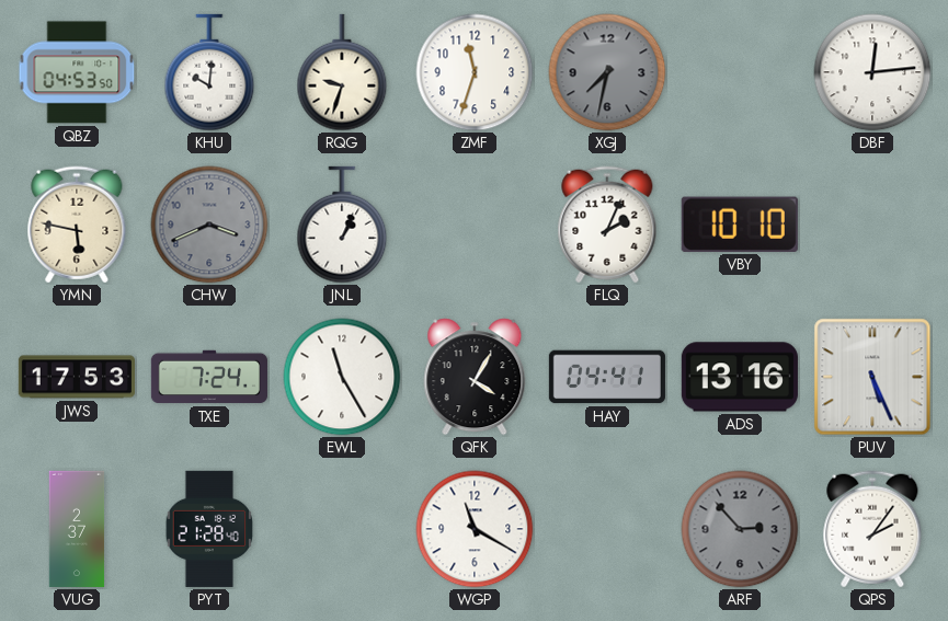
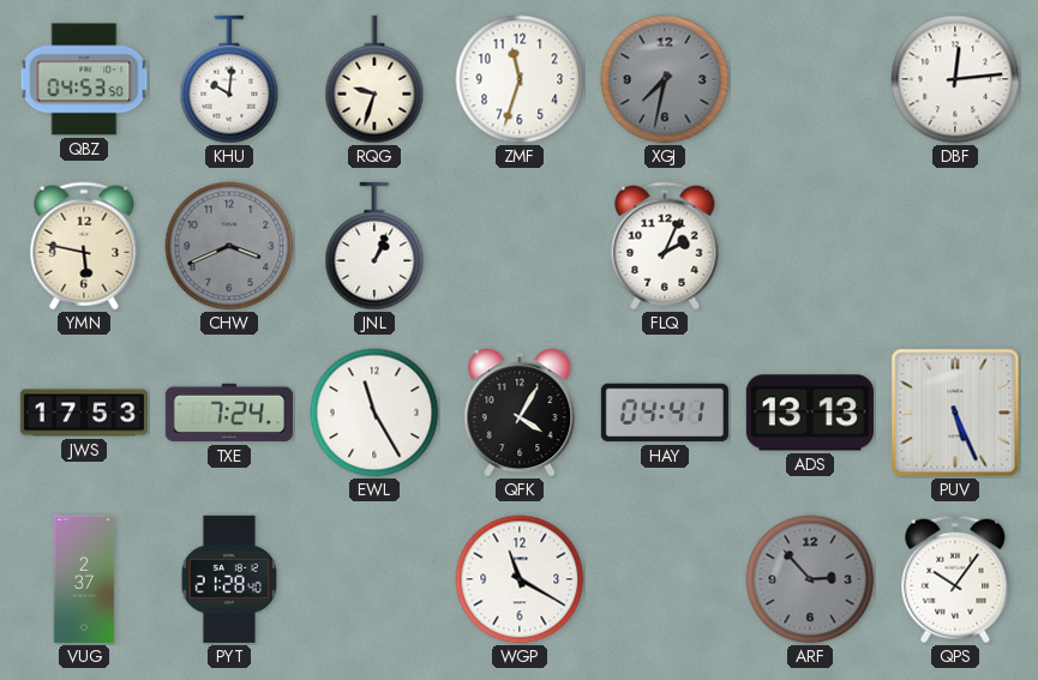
VBY: 10:10 -> none
ADS: 13:16 -> 13:13
QPS: 2:06 -> 10:06
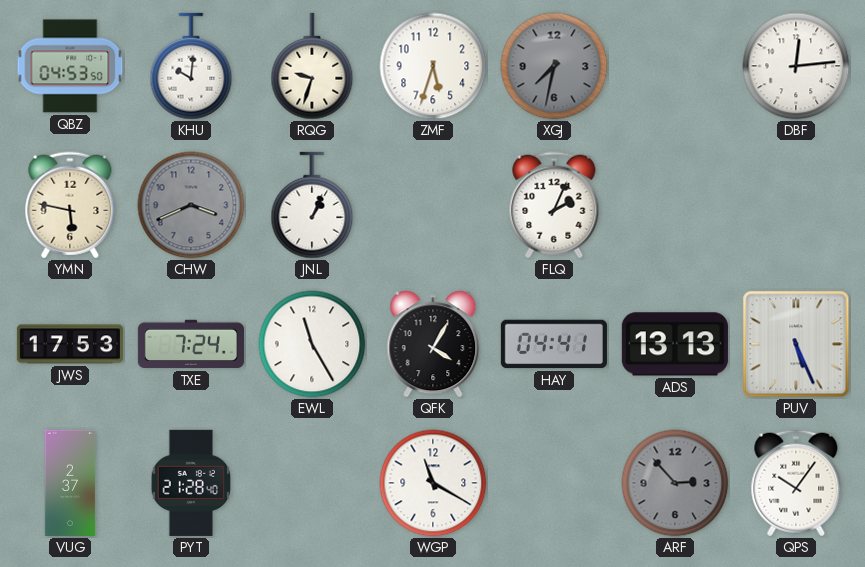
ZMF: 11:33 -> 5:33
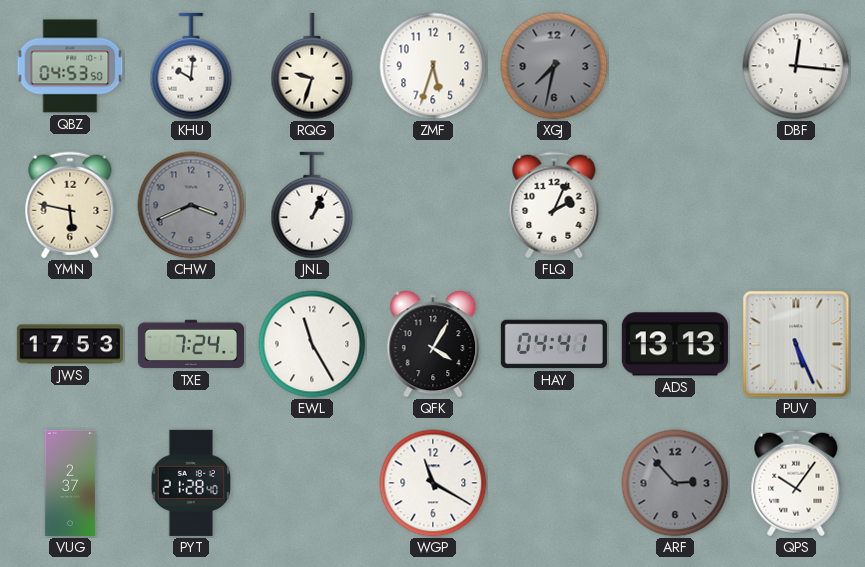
DBF: 12:14 -> 12:16
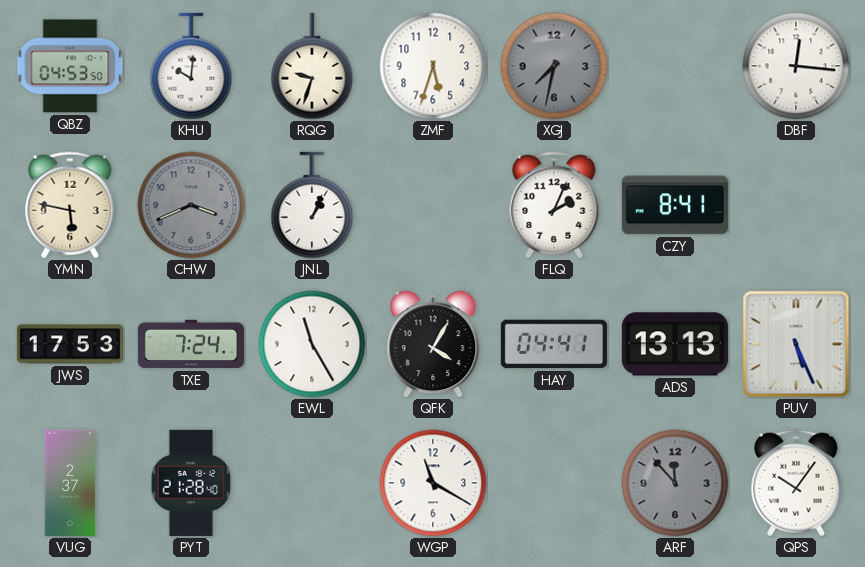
CZY: none -> 8:41
ARF: 2:53 -> 11:53
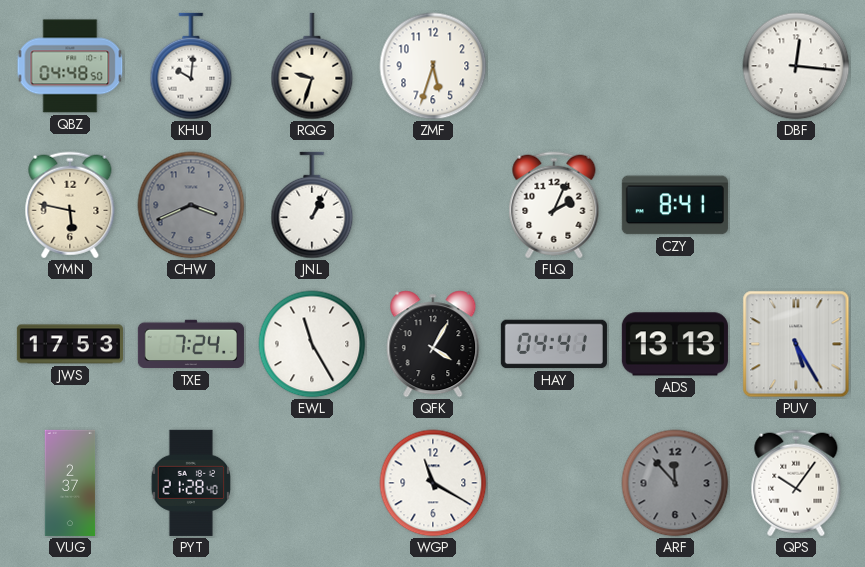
QBZ: 04:53 -> 04:48
XGJ: 7:32 -> none
PUV: 5:26 -> 5:25
